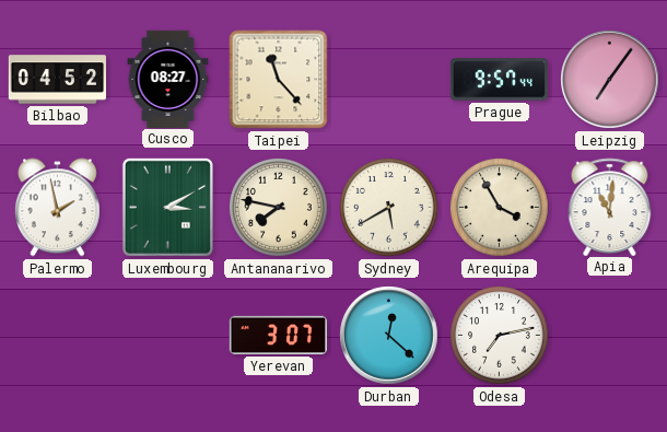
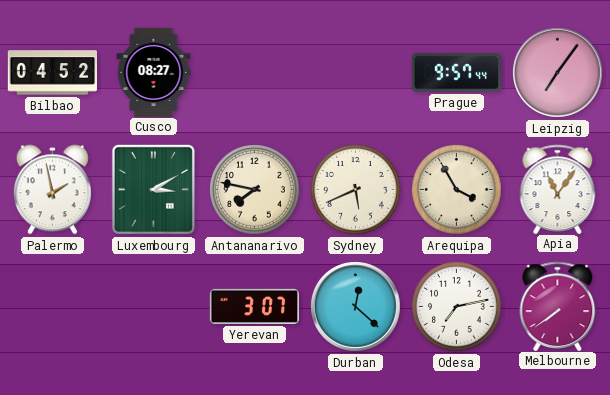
Taipei: 11:23 -> none
Sydney: 5:40 -> 5:41
Apia: 11:01 -> 11:06
Melbourne: none -> 7:39
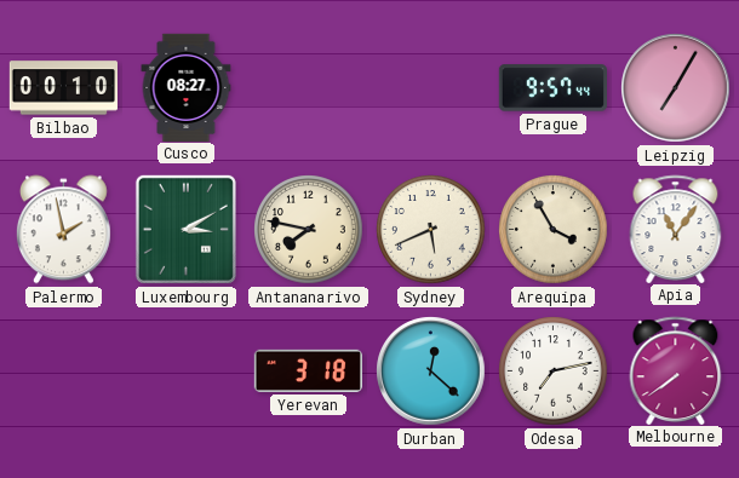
Bilbao: 04:52 -> 00:10
Leipzig: 7:06 -> 7:05
Yerevan: 3:07 -> 3:18
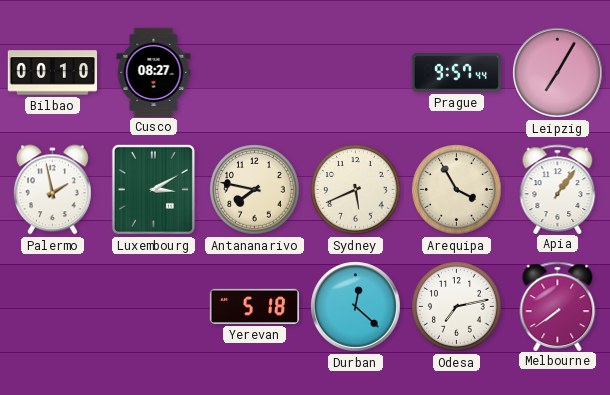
Apia: 11:06 -> 1:06
Yerevan: 3:18 -> 5:18
